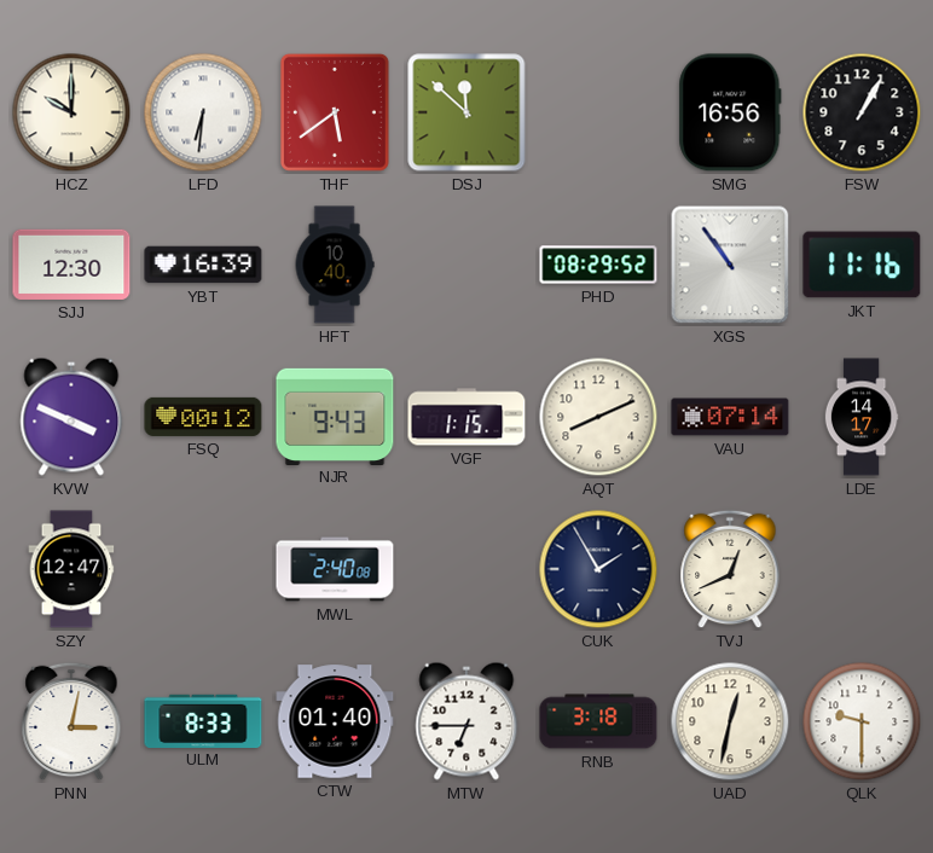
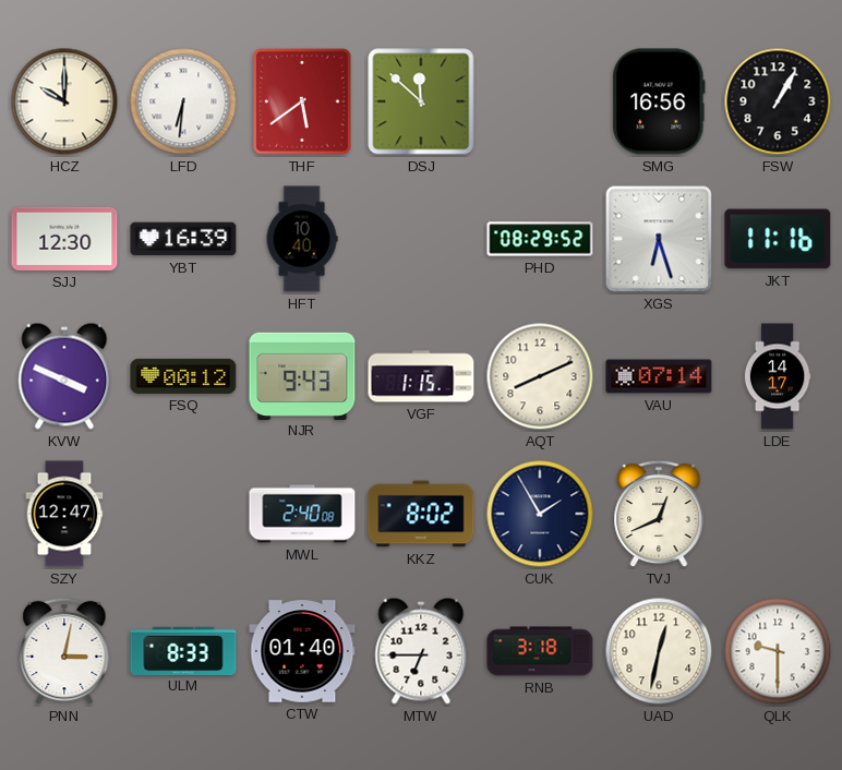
XGS: 10:54 -> 6:27
KKZ: none -> 8:02
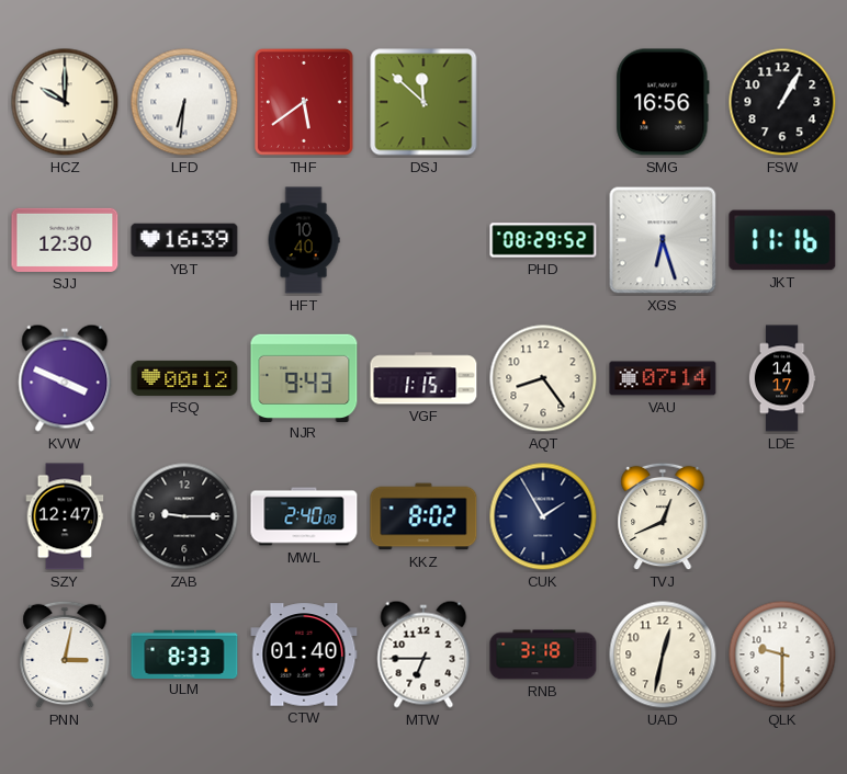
AQT: 8:11 -> 8:24
ZAB: none -> 9:15
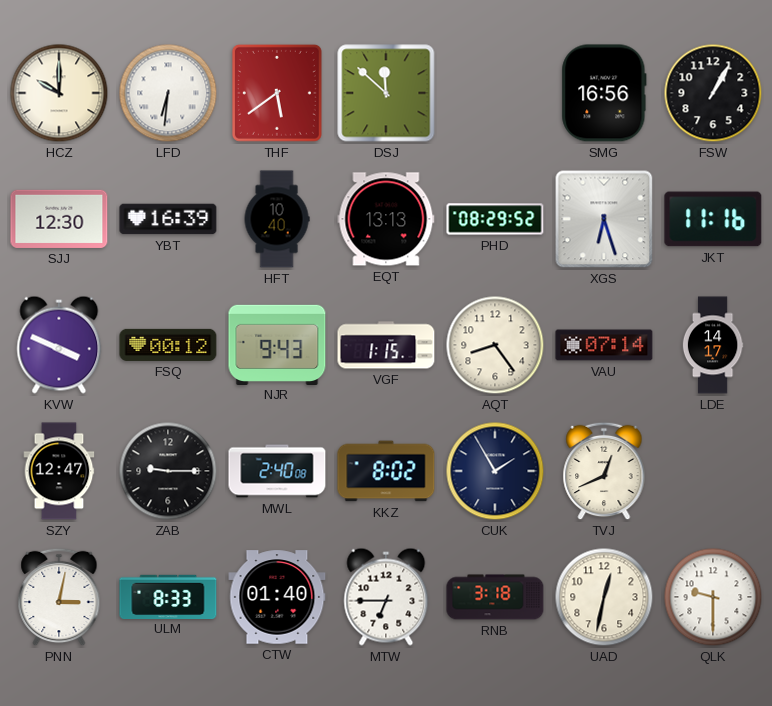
EQT: none -> 13:13
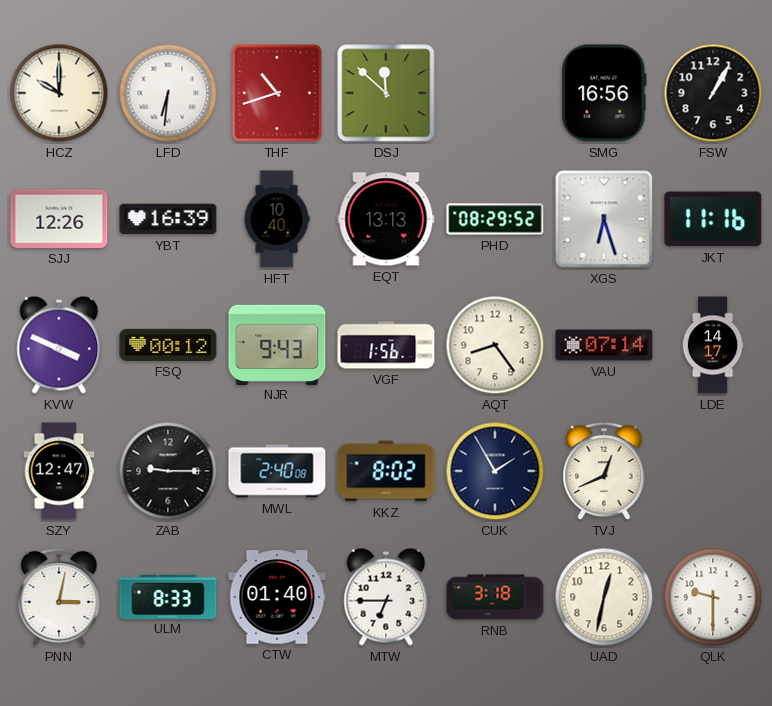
THF: 5:39 -> 10:42
SJJ: 12:30 -> 12:26
VGF: 1:15 -> 1:56
